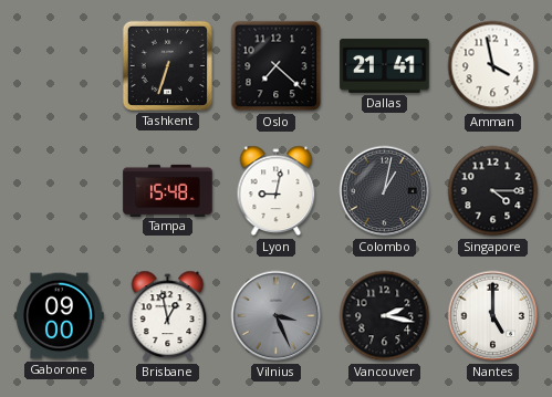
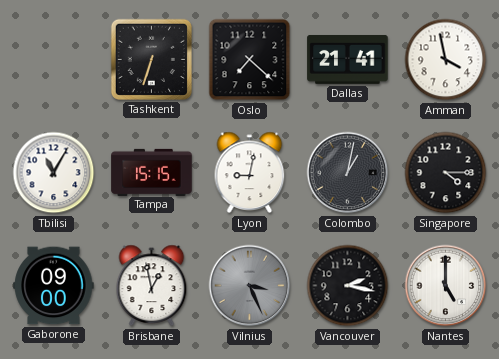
Tbilisi: none -> 11:05
Tampa: 15:48 -> 15:15
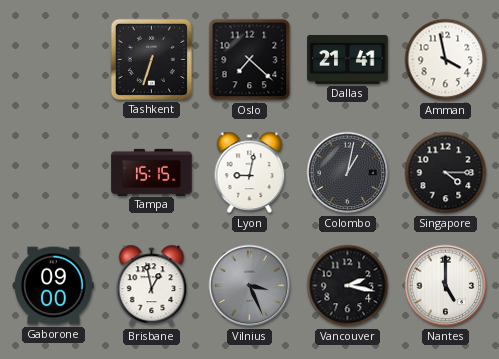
Tbilisi: 11:05 -> none
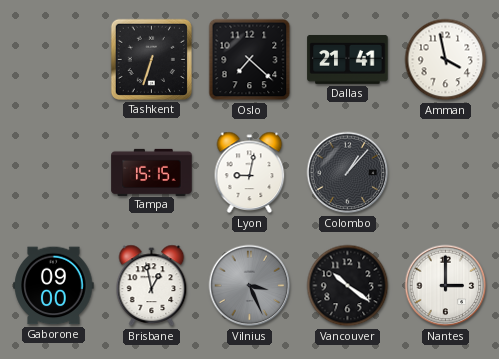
Colombo: 1:02 -> 1:07
Singapore: 4:15 -> none
Vancouver: 2:17 -> 10:21
Nantes: 5:00 -> 3:00
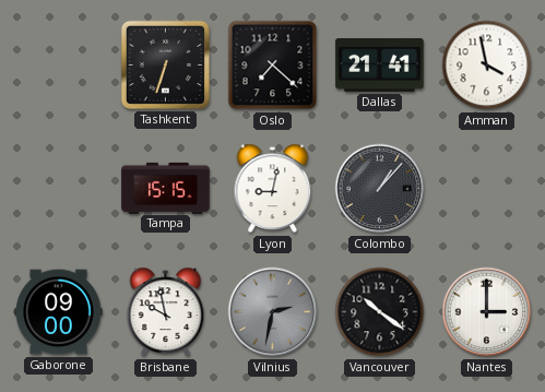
Brisbane: 12:58 -> 9:58
Vilnius: 3:26 -> 2:32
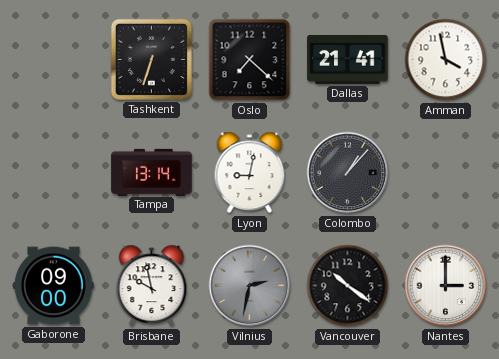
Tampa: 15:15 -> 13:14
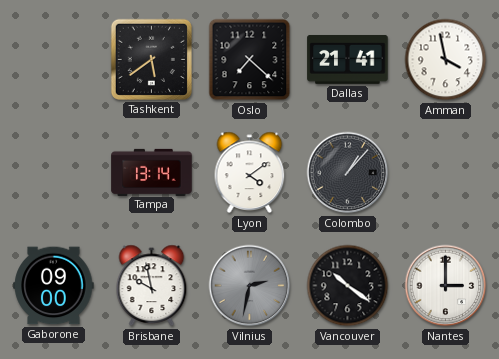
Tashkent: 6:33 -> 5:39
Lyon: 9:02 -> 4:09
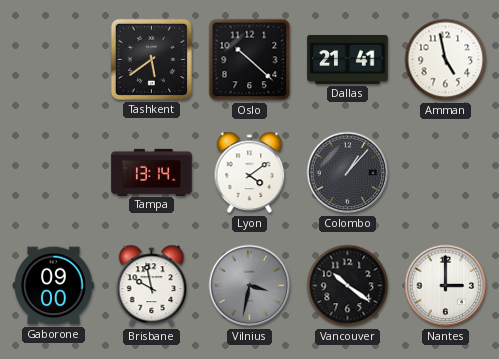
Oslo: 7:22 -> 10:22
Amman: 3:58 -> 4:58
Vilnius: 2:32 -> 3:32
